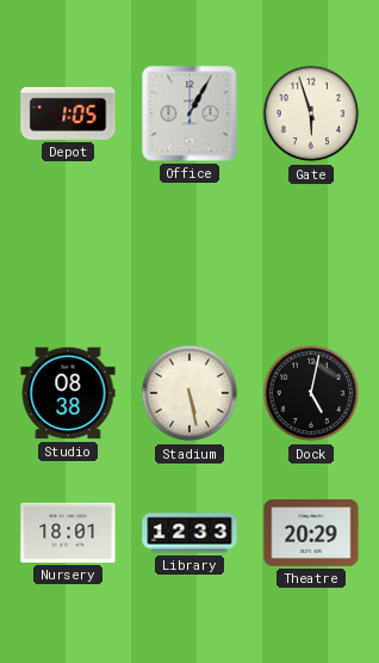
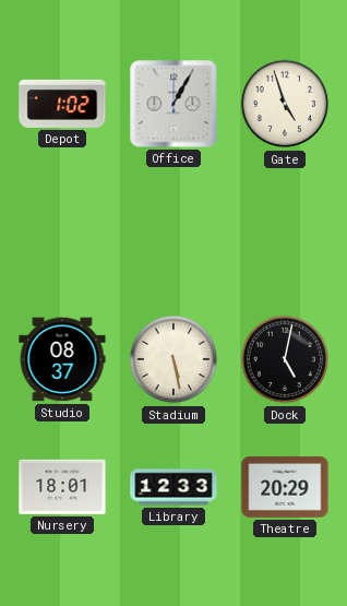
Depot: 1:05 -> 1:02
Gate: 5:57 -> 4:57
Studio: 08:38 -> 08:37
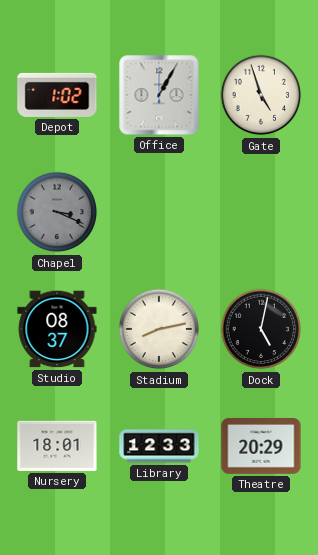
Chapel: none -> 3:19
Stadium: 5:28 -> 8:13
